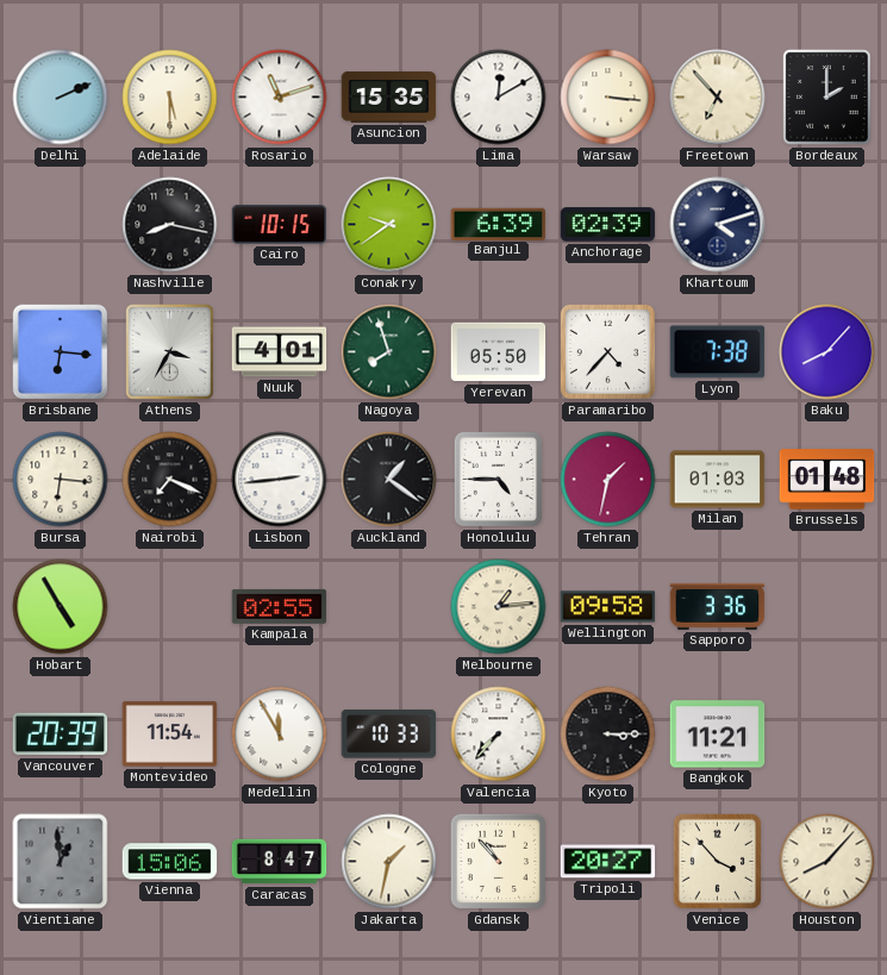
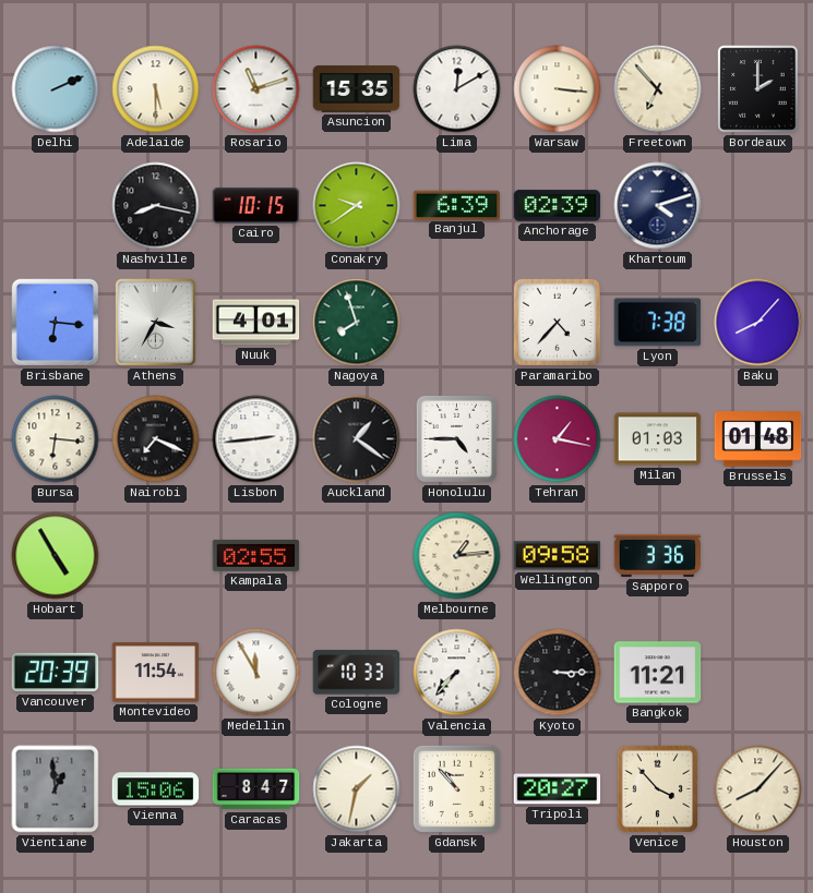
Yerevan: 05:50 -> none
Tehran: 1:32 -> 1:17
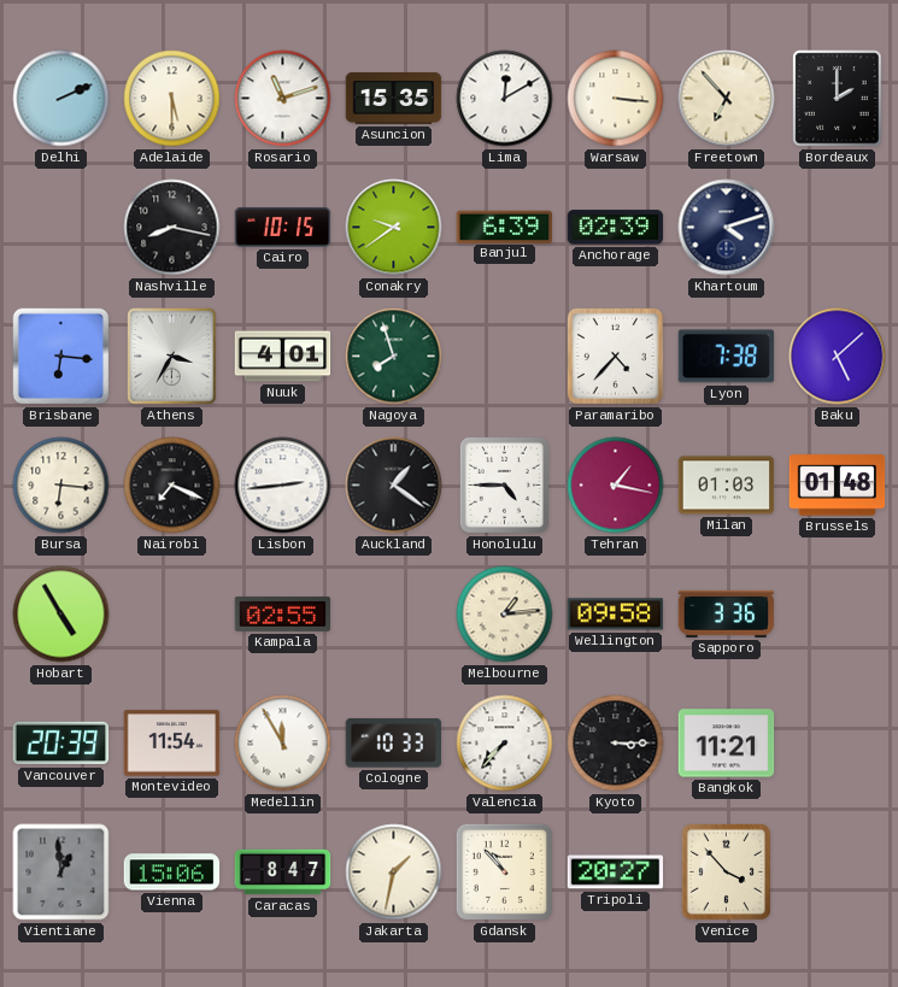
Baku: 8:07 -> 5:08
Houston: 8:07 -> none
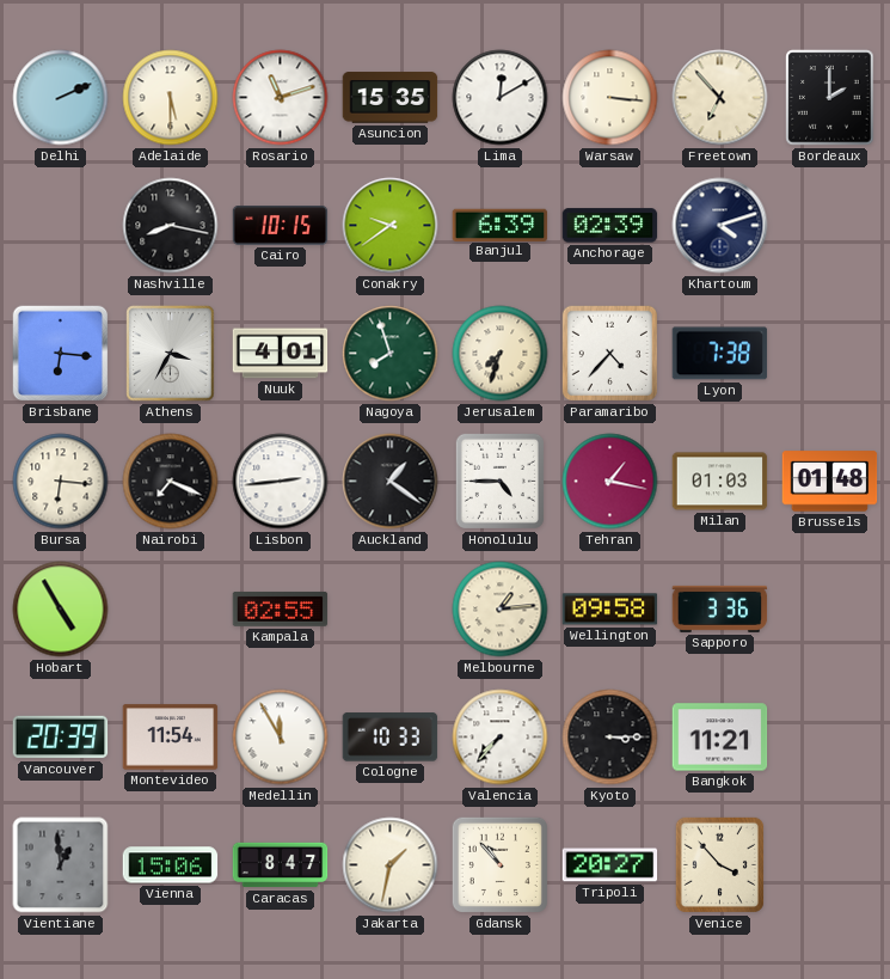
Jerusalem: none -> 7:33
Baku: 5:08 -> none
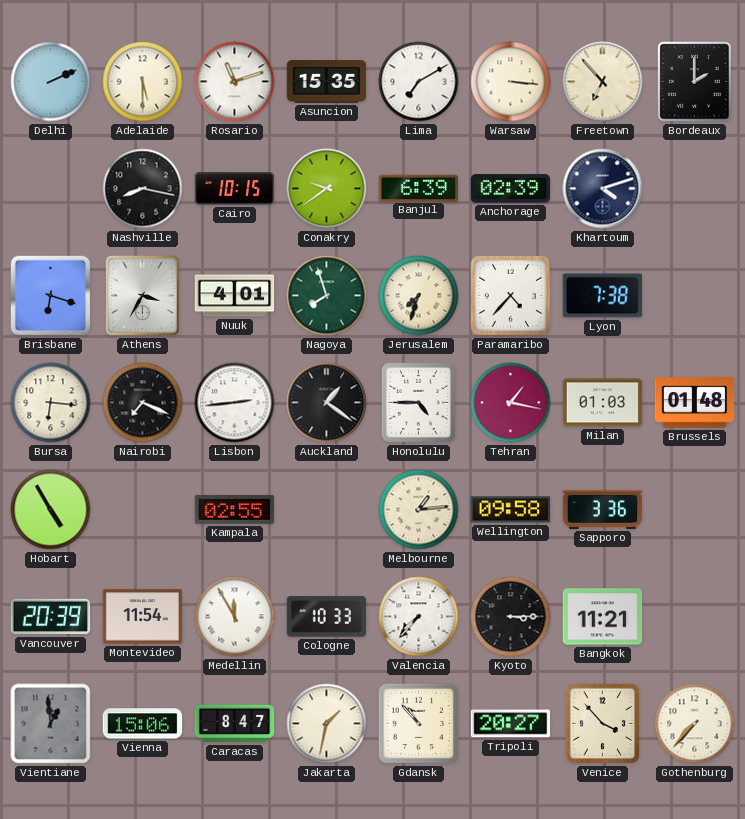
Lima: 12:10 -> 7:10
Brisbane: 6:16 -> 6:18
Gothenburg: none -> 7:37
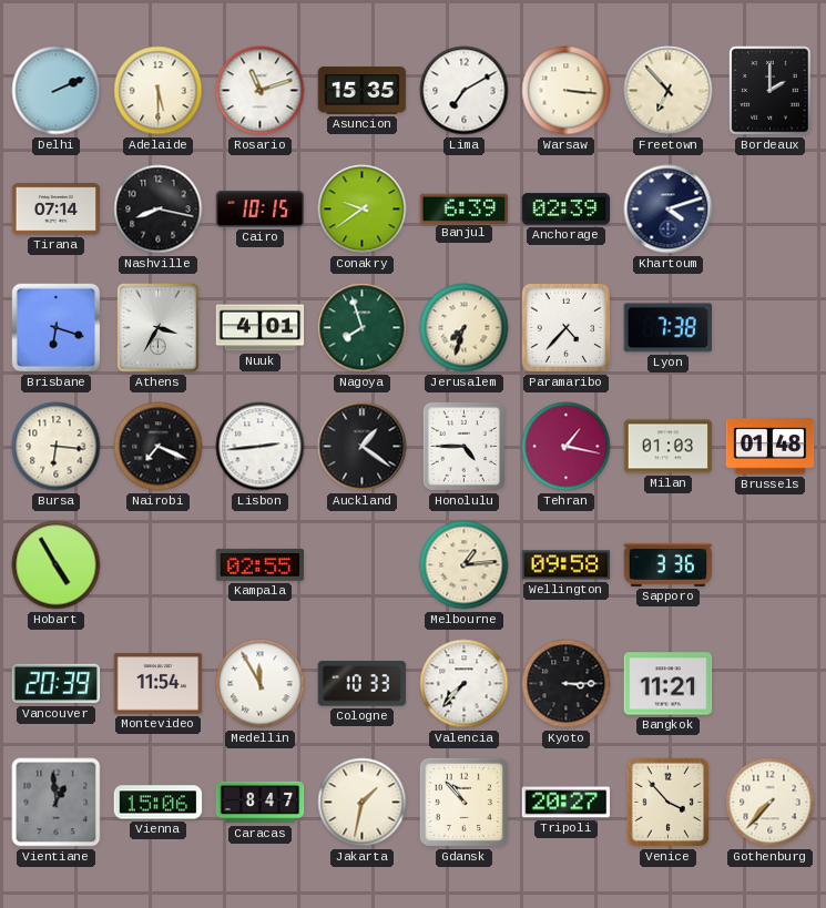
Tirana: none -> 07:14
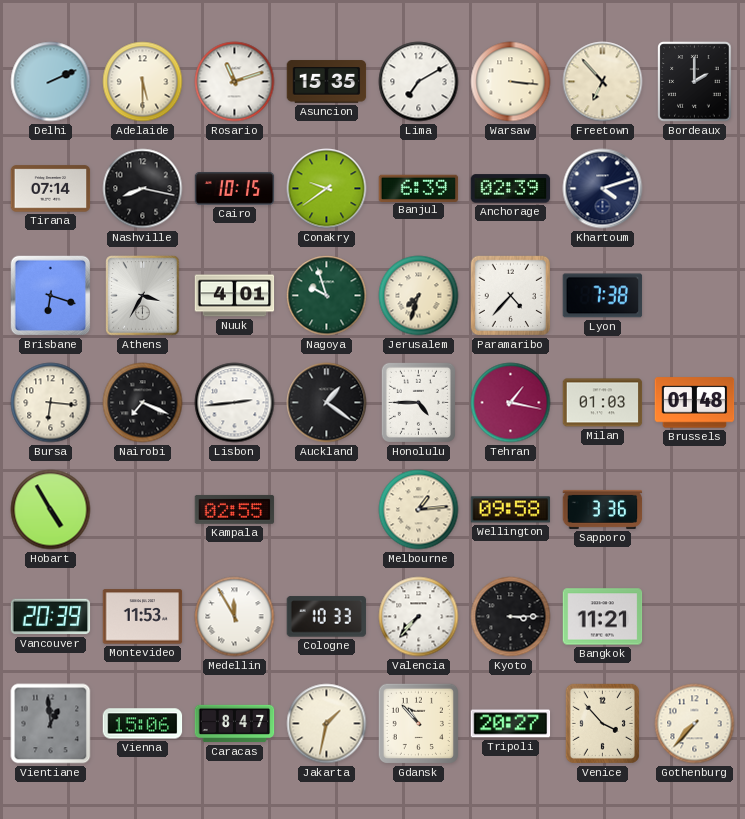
Nagoya: 7:57 -> 9:57
Montevideo: 11:54 -> 11:53
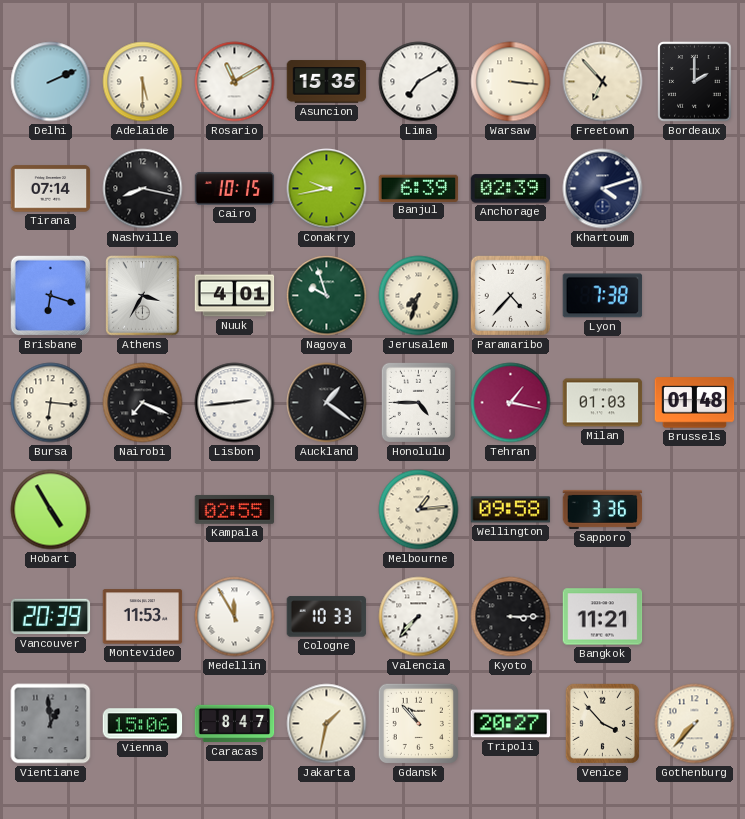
Rosario: 11:12 -> 11:10
Conakry: 9:39 -> 9:43
